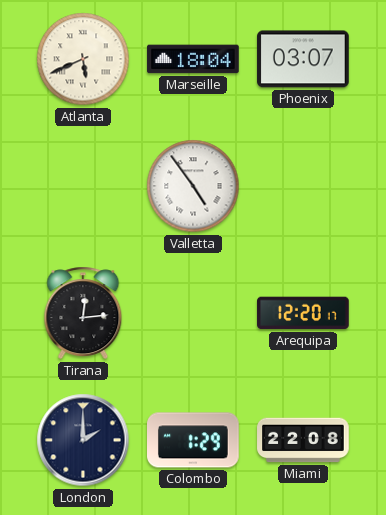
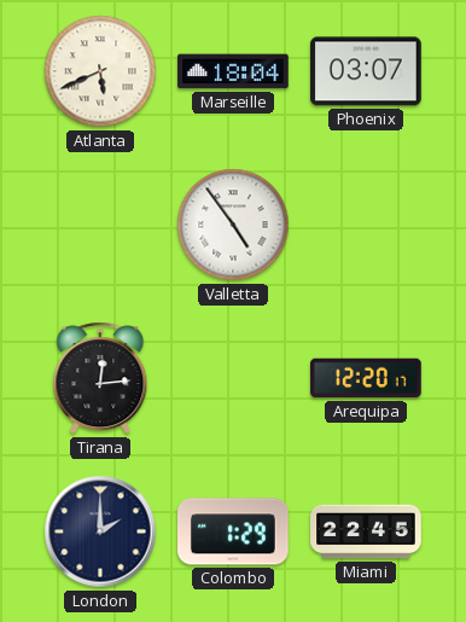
Miami: 22:08 -> 22:45
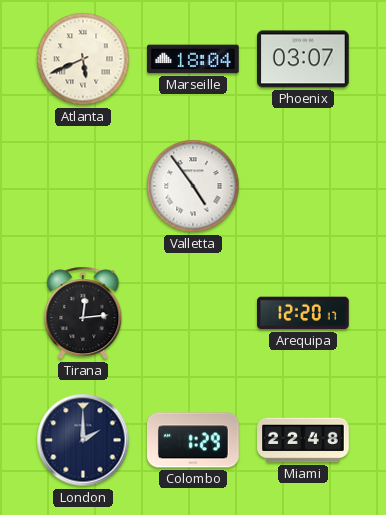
Miami: 22:45 -> 22:48
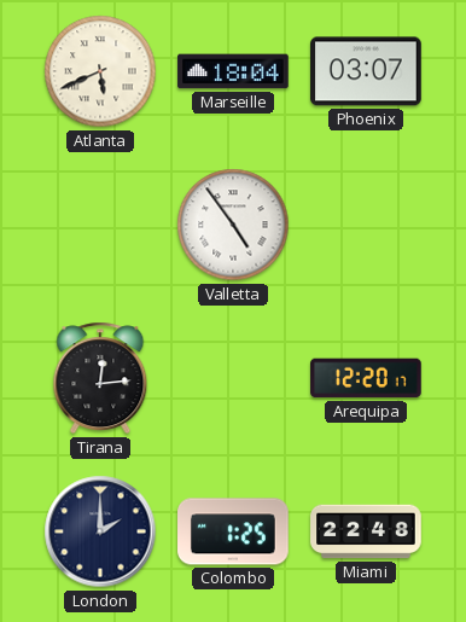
Colombo: 1:29 -> 1:25
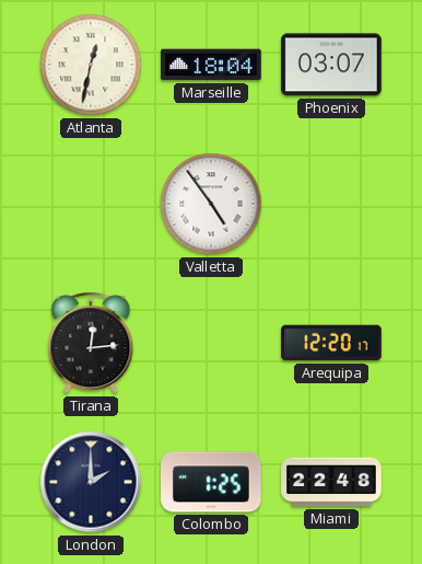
Atlanta: 5:41 -> 12:32
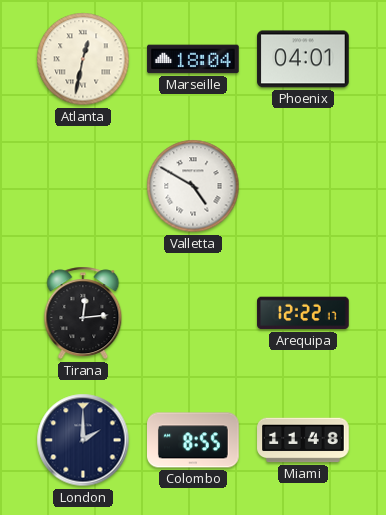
Phoenix: 03:07 -> 04:01
Valletta: 4:54 -> 4:50
Arequipa: 12:20 -> 12:22
Colombo: 1:25 -> 8:55
Miami: 22:48 -> 11:48
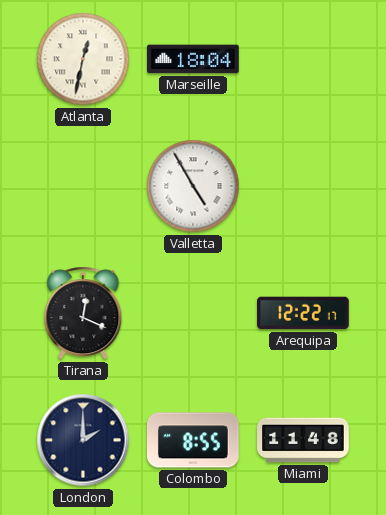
Phoenix: 04:01 -> none
Valletta: 4:50 -> 4:55
Tirana: 12:14 -> 12:19
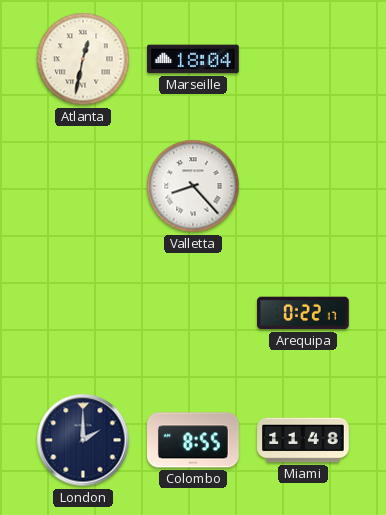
Valletta: 4:55 -> 8:23
Tirana: 12:19 -> none
Arequipa: 12:22 -> 0:22
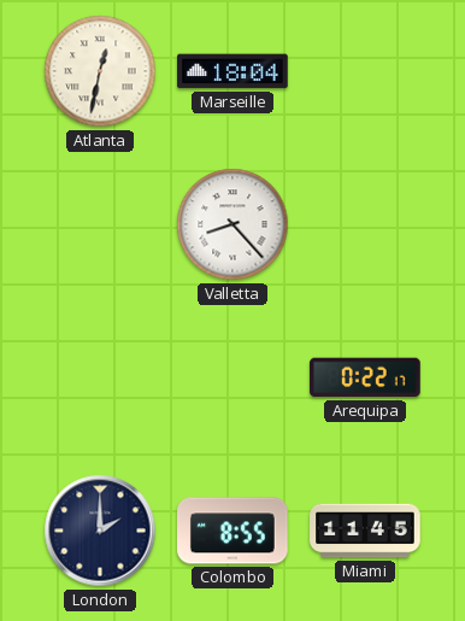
Miami: 11:48 -> 11:45
